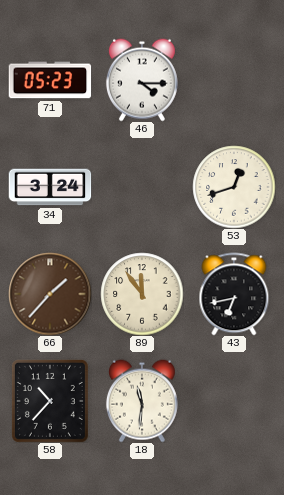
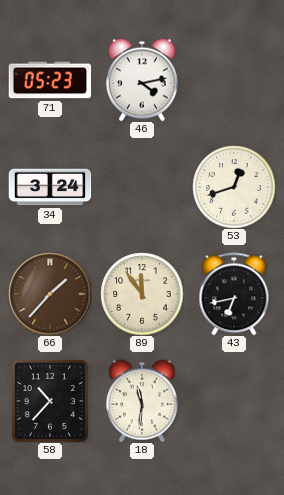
46: 4:15 -> 4:13
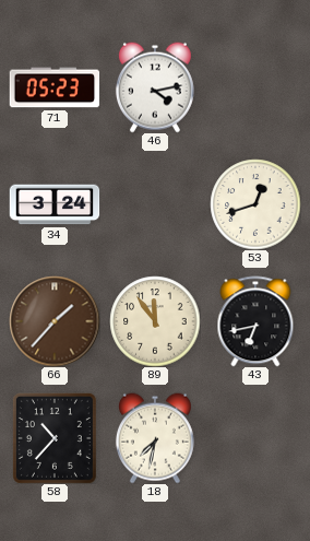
18: 11:31 -> 7:32
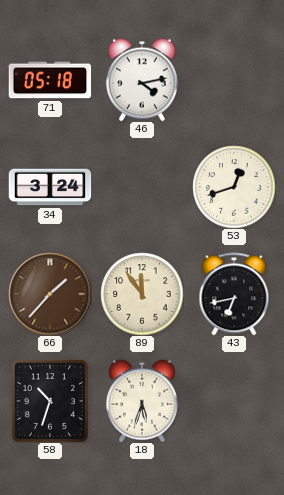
71: 05:23 -> 05:18
58: 10:37 -> 10:33
18: 7:32 -> 5:33
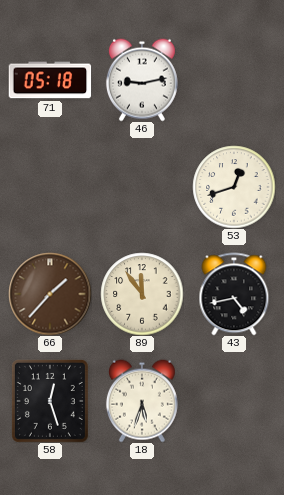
46: 4:13 -> 9:13
34: 3:24 -> none
43: 6:43 -> 4:43
58: 10:33 -> 12:27
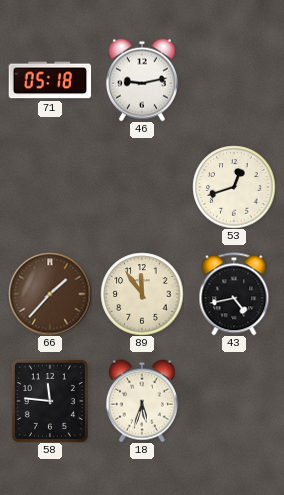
58: 12:27 -> 11:46
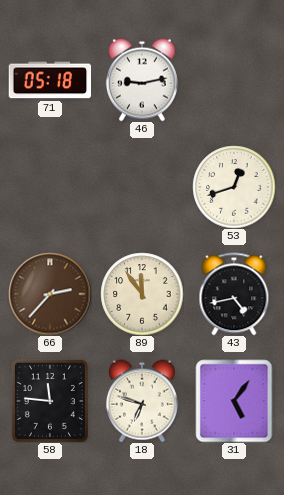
66: 1:37 -> 2:37
18: 5:33 -> 6:48
31: none -> 5:06
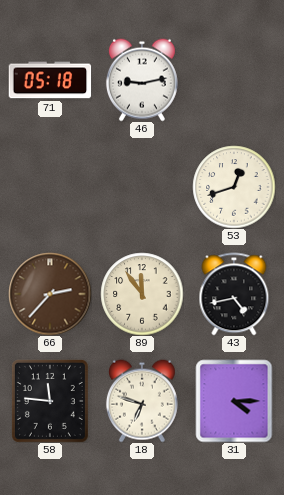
31: 5:06 -> 4:15
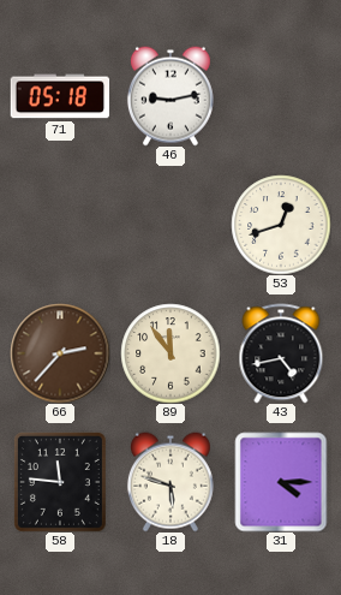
18: 6:48 -> 5:48
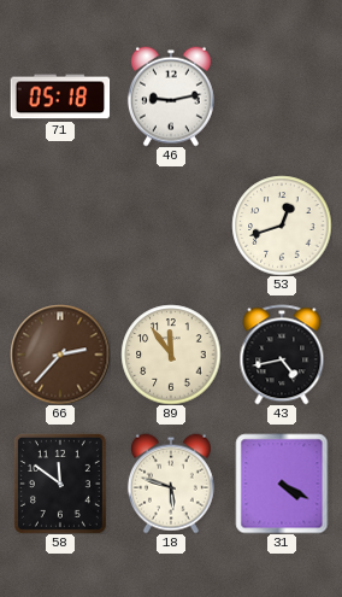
58: 11:46 -> 11:51
31: 4:15 -> 4:20
